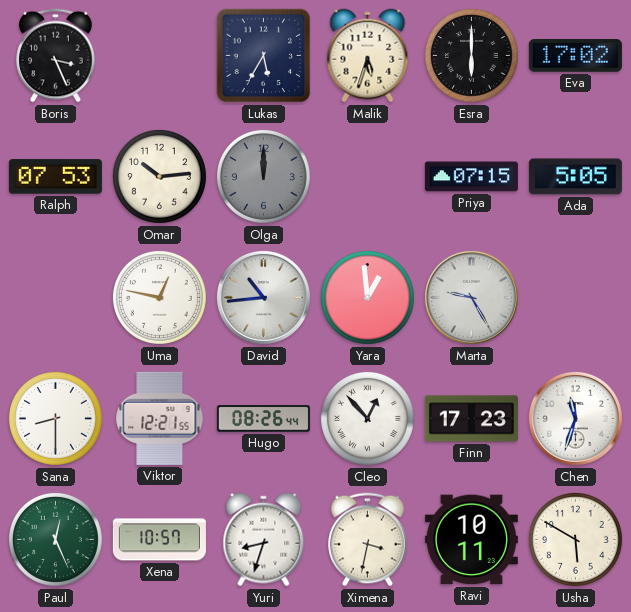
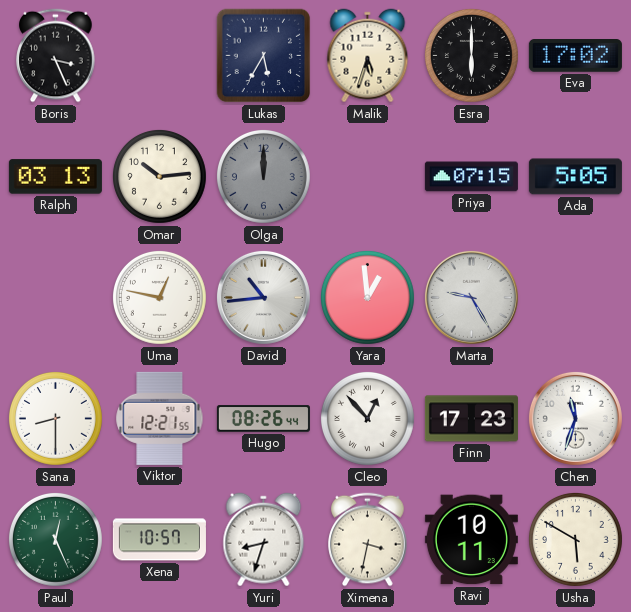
Ralph: 07:53 -> 03:13
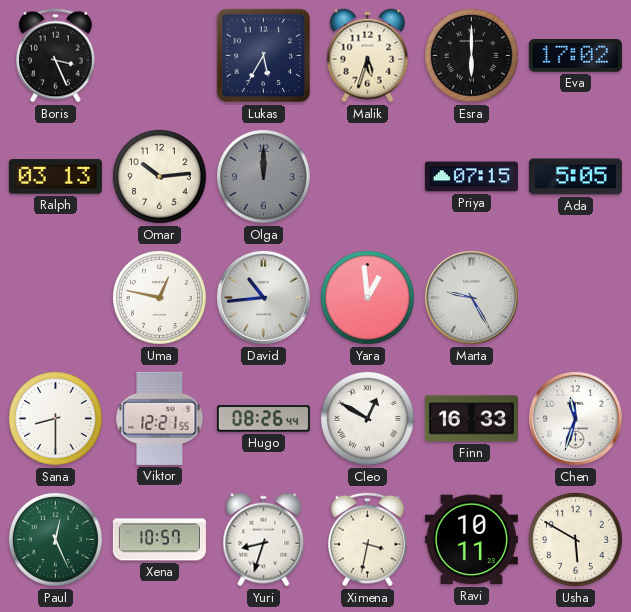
Cleo: 12:53 -> 12:50
Finn: 17:23 -> 16:33
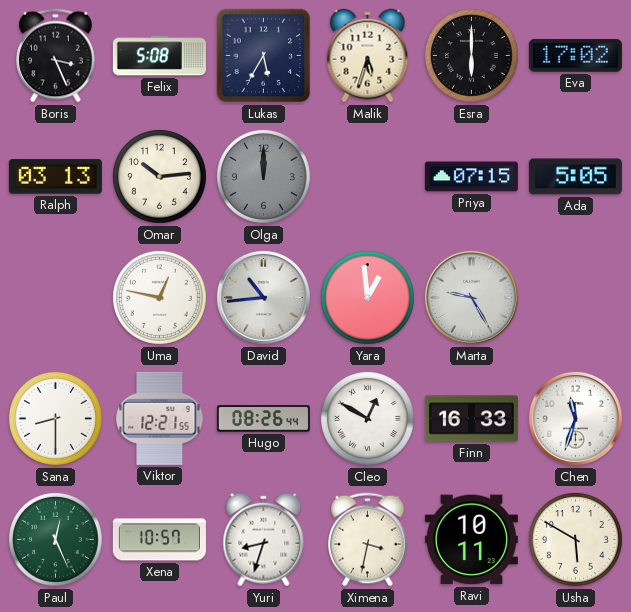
Felix: none -> 5:08
